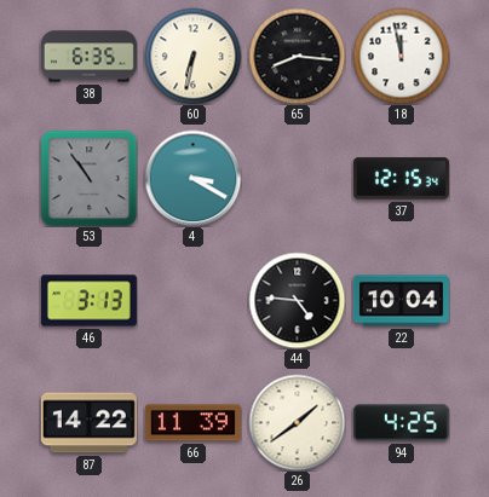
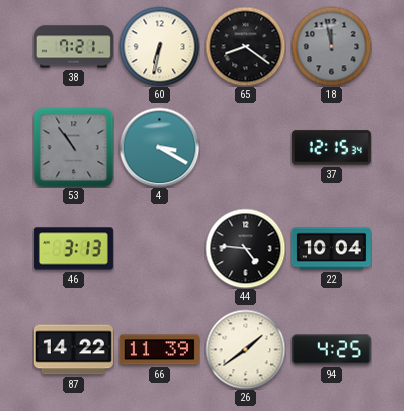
38: 6:35 -> 7:21
65: 8:16 -> 8:21
18 dial: white -> grey
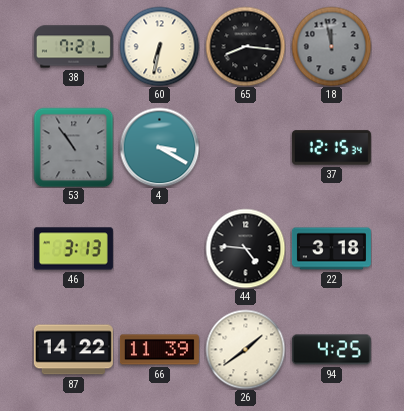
65: 8:21 -> 8:16
22: 10:04 -> 3:18
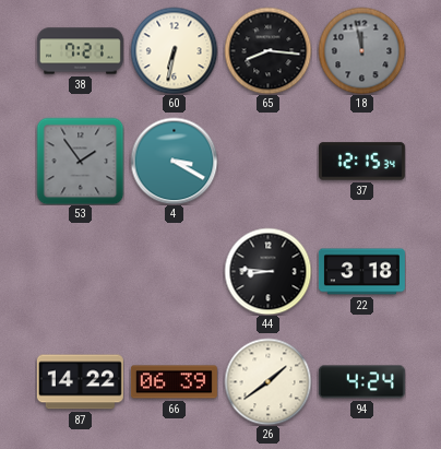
53: 10:54 -> 1:54
46: 3:13 -> none
44: 4:46 -> 8:46
66: 11:39 -> 06:39
94: 4:25 -> 4:24
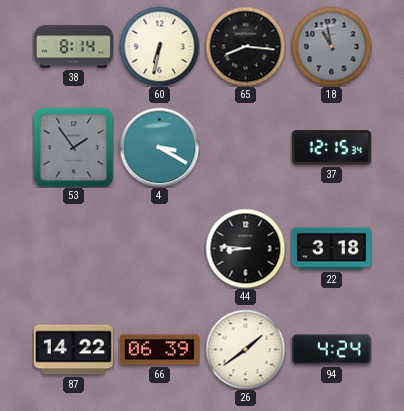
38: 7:21 -> 8:14
18: 11:58 -> 10:58
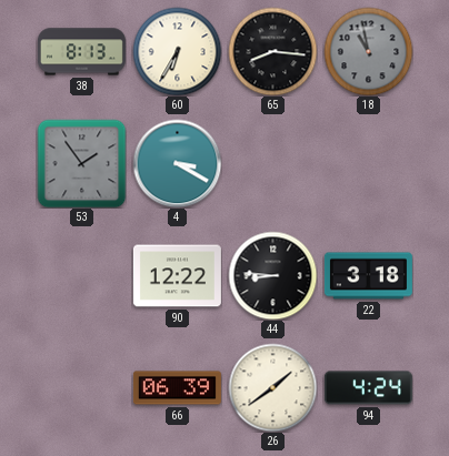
38: 8:14 -> 8:13
60: 6:32 -> 6:35
37: 12:15 -> none
90: none -> 12:22
87: 14:22 -> none
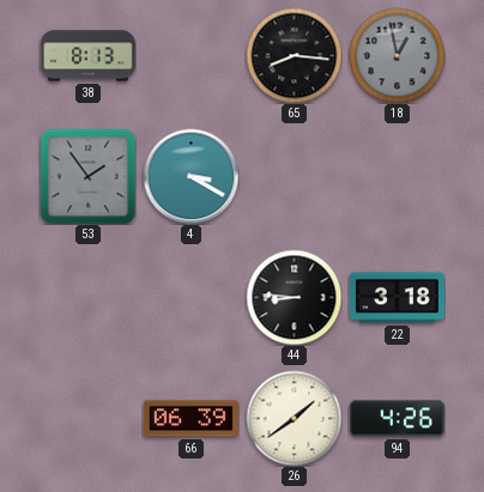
60: 6:35 -> none
18: 10:58 -> 12:58
90: 12:22 -> none
94: 4:24 -> 4:26
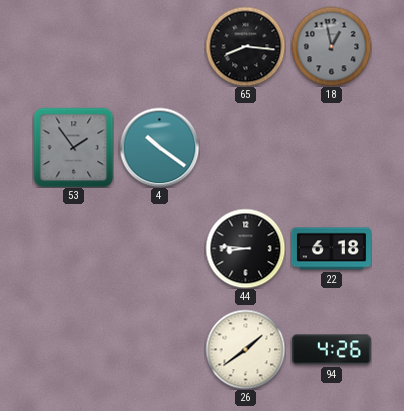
38: 8:13 -> none
4: 3:20 -> 10:21
22: 3:18 -> 6:18
66: 06:39 -> none
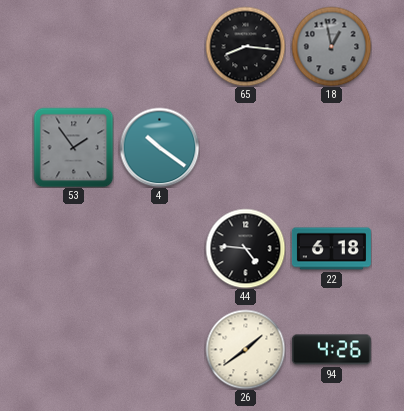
44: 8:46 -> 4:46
